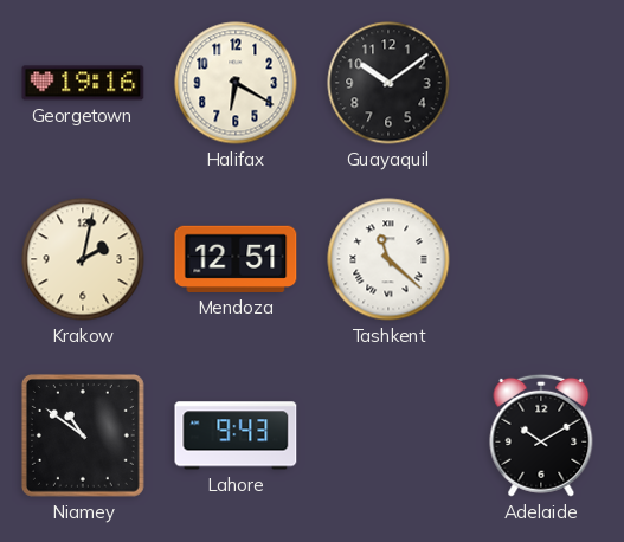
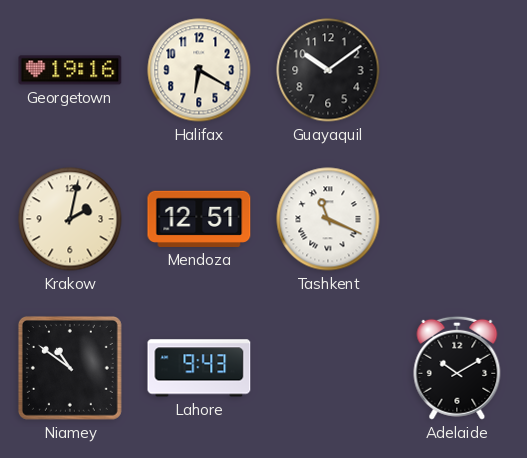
Tashkent: 11:22 -> 11:19
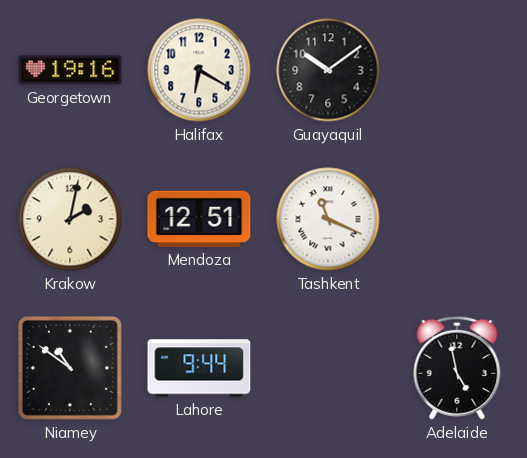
Lahore: 9:43 -> 9:44
Adelaide: 10:10 -> 4:58
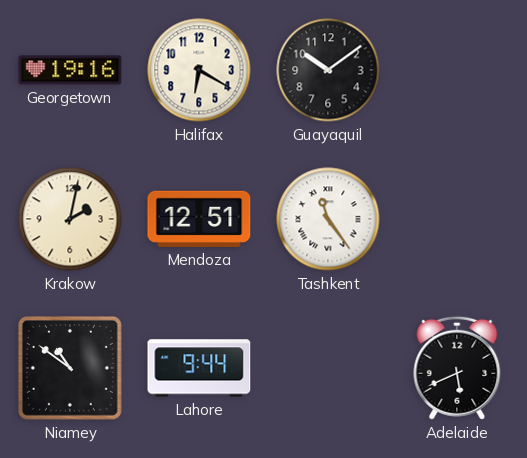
Tashkent: 11:19 -> 11:24
Adelaide: 4:58 -> 5:41
